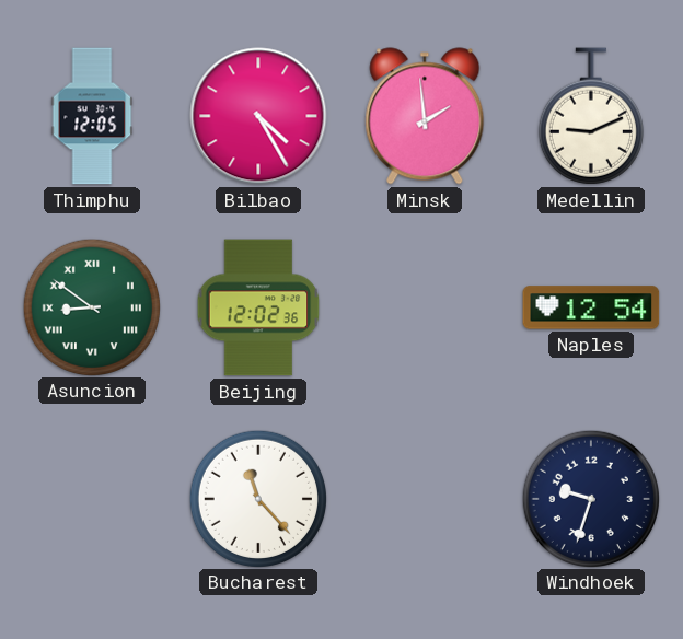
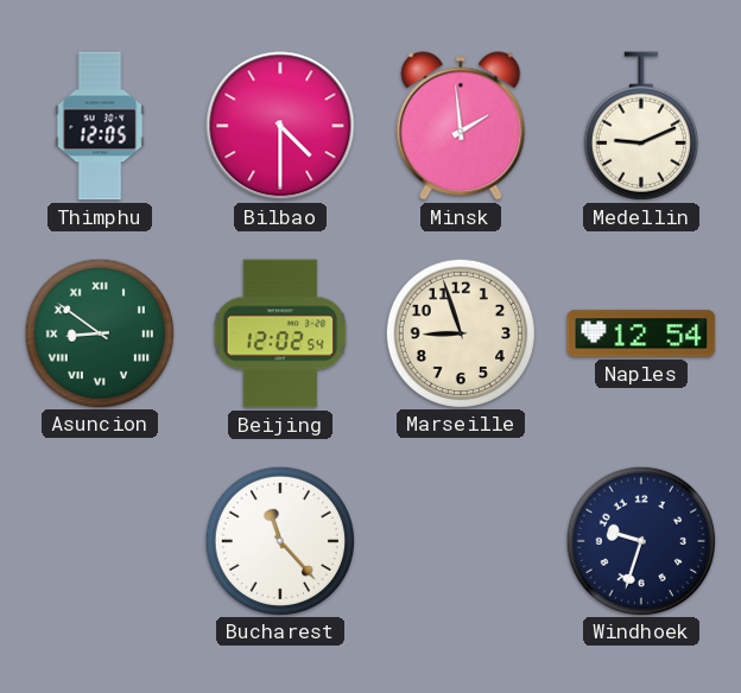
Bilbao: 4:25 -> 4:30
Beijing: 12:02:36 -> 12:02:54
Marseille: none -> 8:57
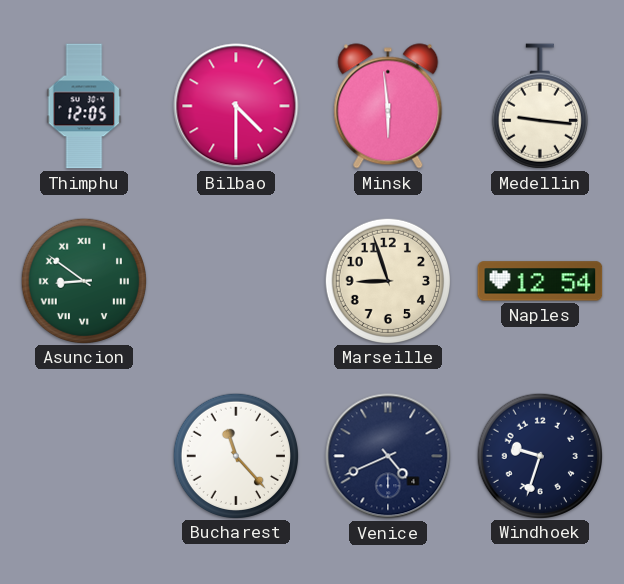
Minsk: 1:59 -> 5:59
Medellin: 9:11 -> 9:16
Beijing: 12:02 -> none
Venice: none -> 4:41
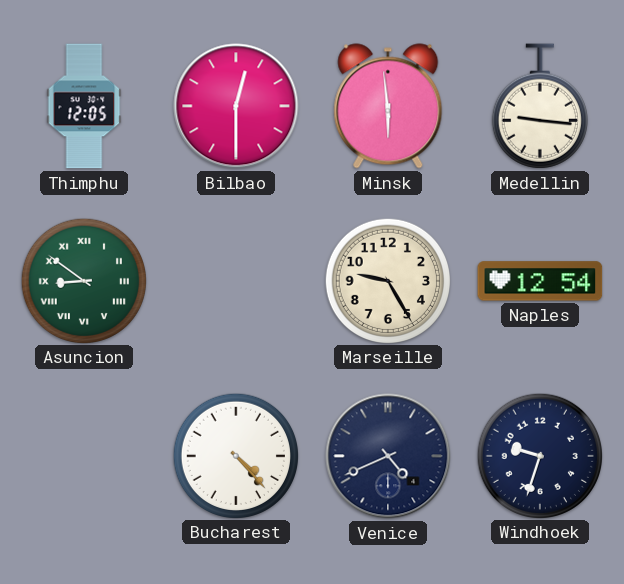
Bilbao: 4:30 -> 12:30
Marseille: 8:57 -> 9:25
Bucharest: 11:23 -> 4:23
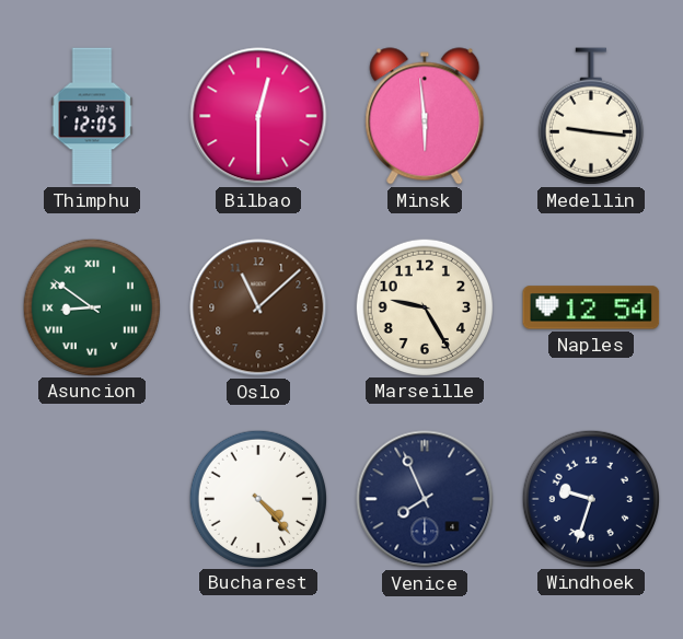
Oslo: none -> 11:08
Venice: 4:41 -> 7:56
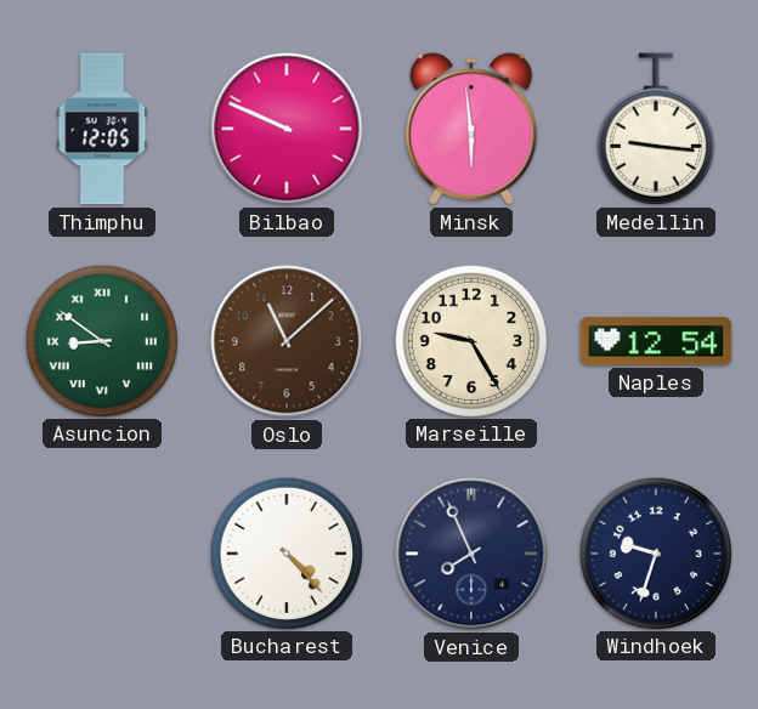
Bilbao: 12:30 -> 9:49
